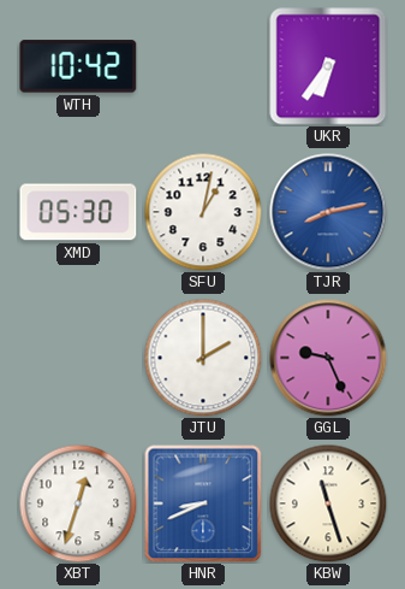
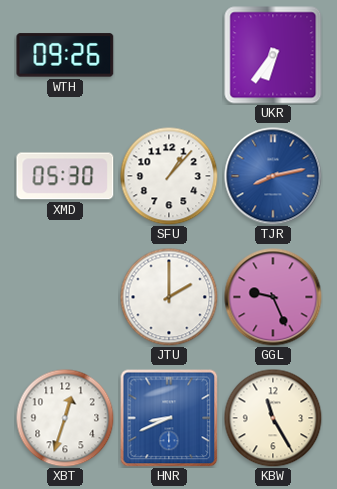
WTH: 10:42 -> 09:26
SFU: 1:02 -> 1:07
KBW: 11:27 -> 11:25
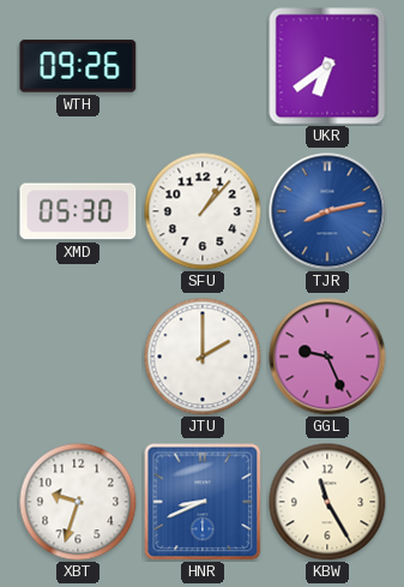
UKR: 6:36 -> 6:39
XBT: 12:33 -> 9:33
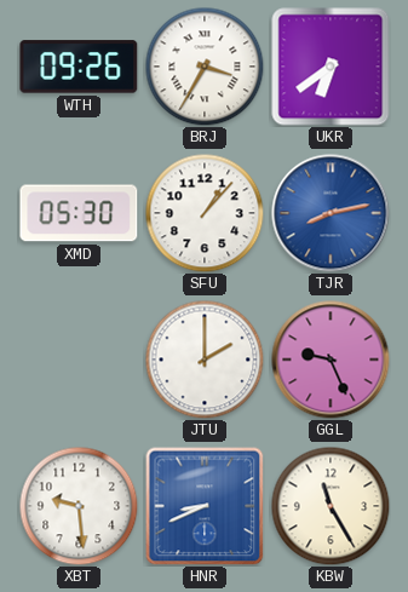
BRJ: none -> 3:35
XBT: 9:33 -> 9:29
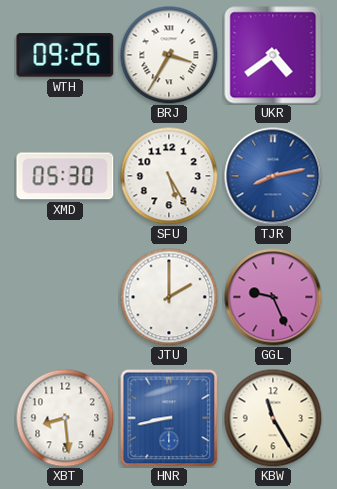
UKR: 6:39 -> 4:39
SFU: 1:07 -> 5:25
XBT: 9:29 -> 8:29
HNR: 8:41 -> 8:43
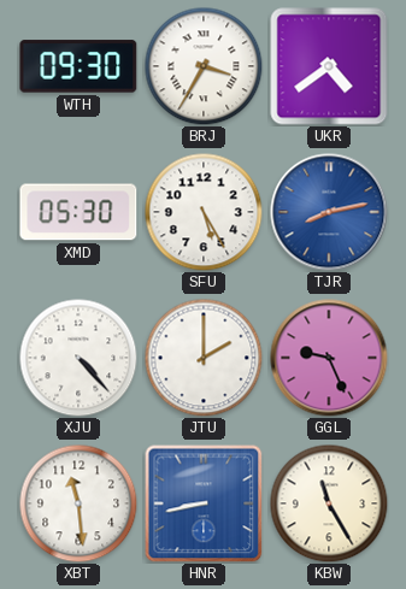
WTH: 09:26 -> 09:30
XJU: none -> 4:23
XBT: 8:29 -> 11:29
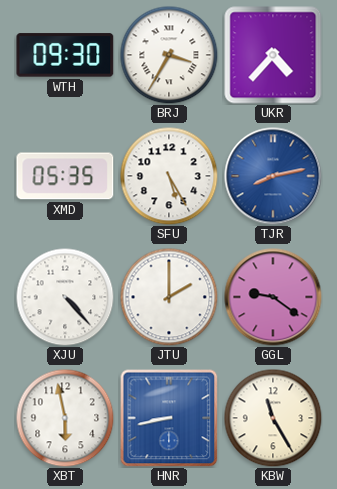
UKR: 4:39 -> 4:37
XMD: 05:30 -> 05:35
GGL: 9:26 -> 9:21
XBT: 11:29 -> 5:58
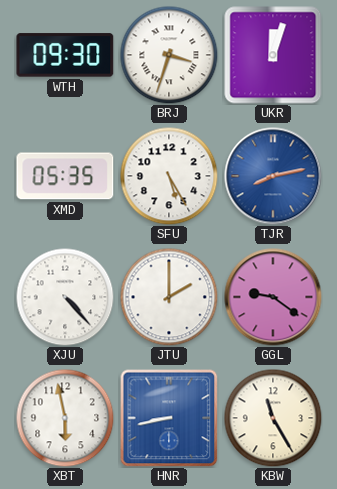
BRJ: 3:35 -> 3:33
UKR: 4:37 -> 12:03
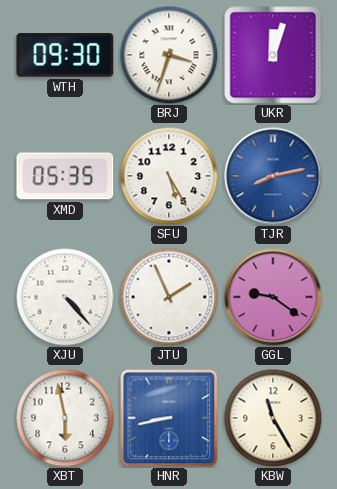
JTU: 2:00 -> 1:56
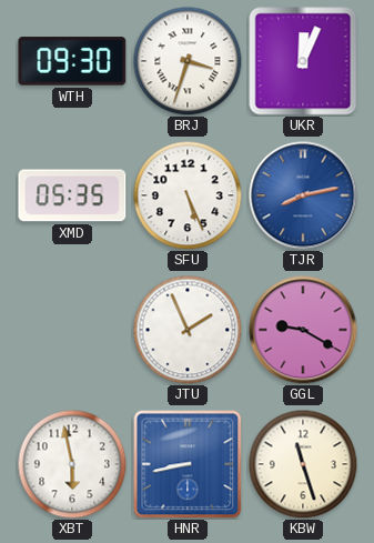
UKR: 12:03 -> 12:04
SFU: 5:25 -> 5:26
XJU: 4:23 -> none
GGL: 9:21 -> 9:20
KBW: 11:25 -> 11:27
